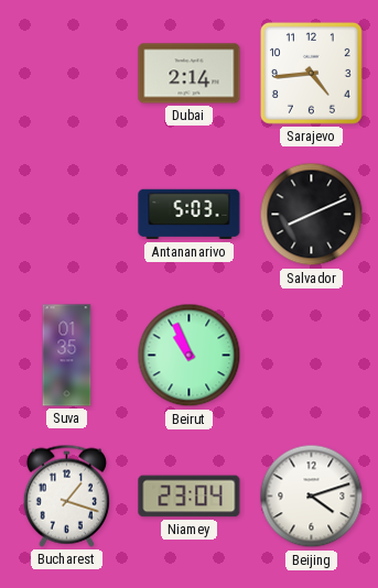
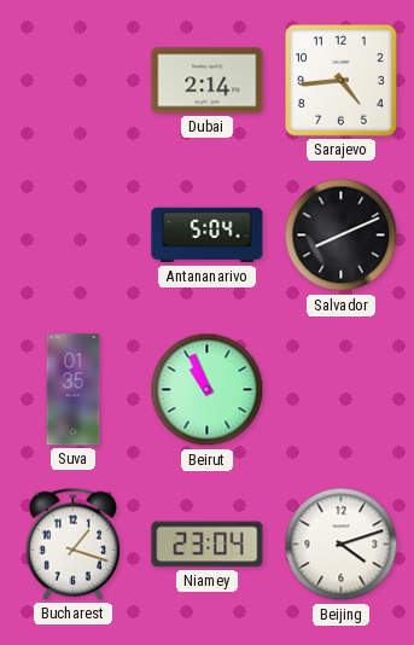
Antananarivo: 5:03 -> 5:04
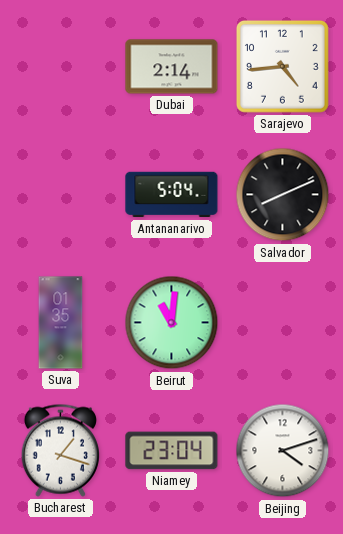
Beirut: 10:56 -> 11:01
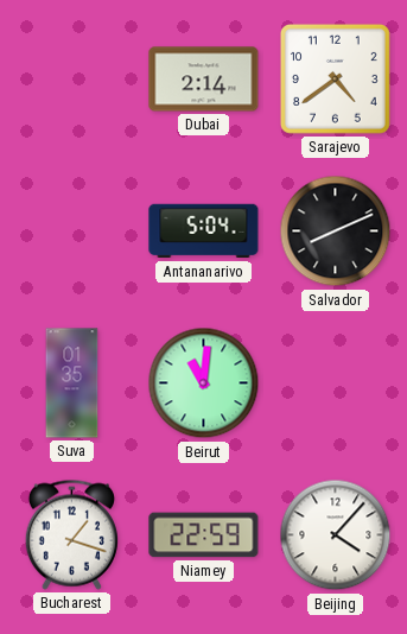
Sarajevo: 4:44 -> 4:39
Niamey: 23:04 -> 22:59
Beijing: 4:12 -> 4:07
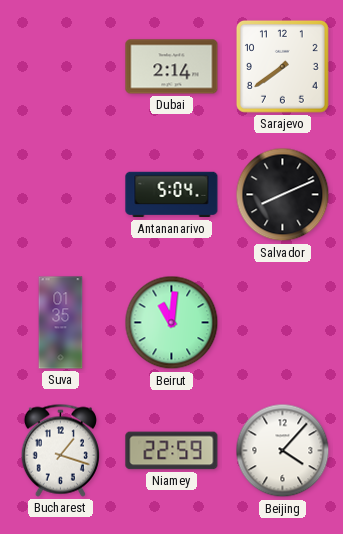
Sarajevo: 4:39 -> 7:39
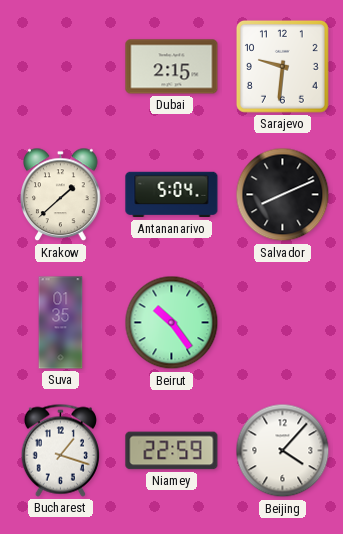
Dubai: 2:14 -> 2:15
Sarajevo: 7:39 -> 9:31
Krakow: none -> 1:38
Beirut: 11:01 -> 10:24
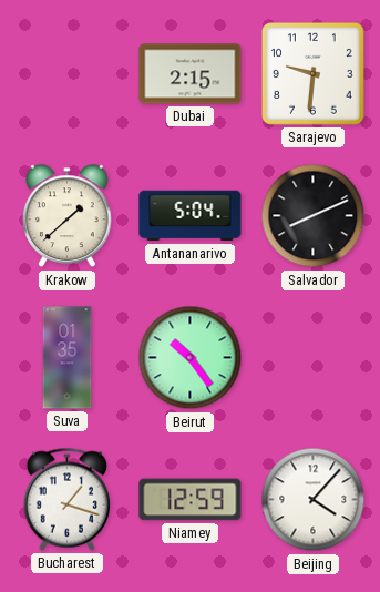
Niamey: 22:59 -> 12:59
